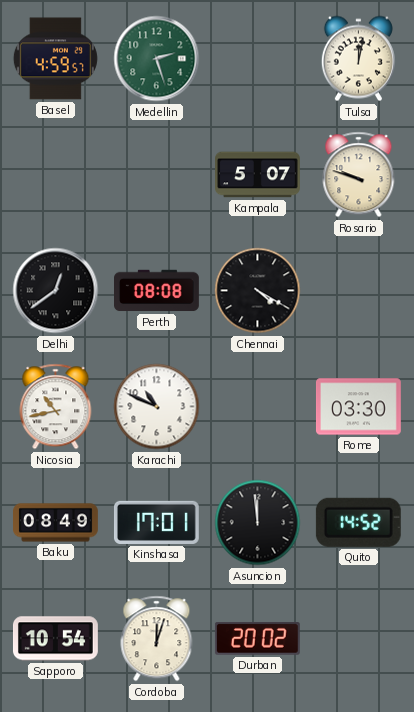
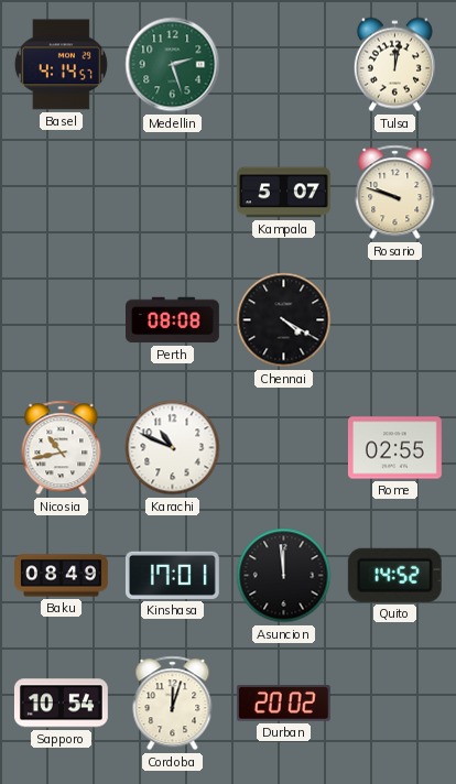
Basel: 4:59 -> 4:14
Delhi: 12:39 -> none
Rome: 03:30 -> 02:55
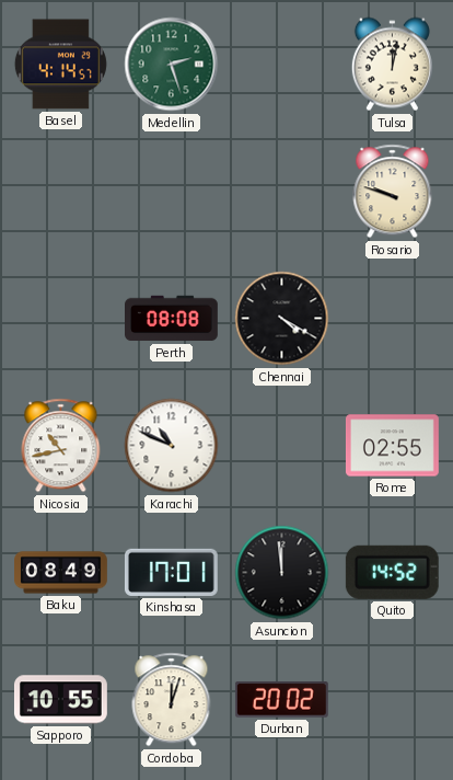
Kampala: 5:07 -> none
Sapporo: 10:54 -> 10:55
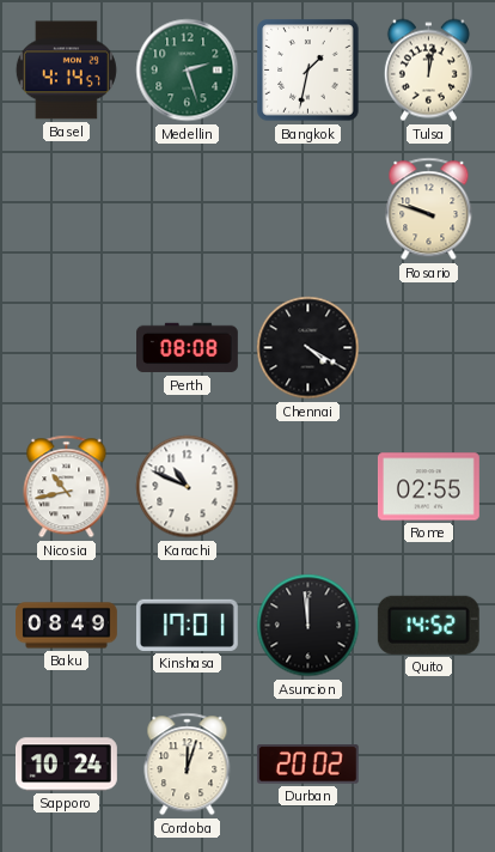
Bangkok: none -> 1:32
Sapporo: 10:55 -> 10:24
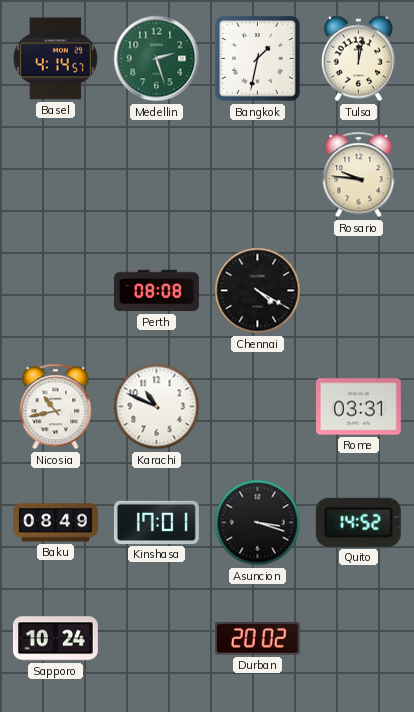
Rosario: 9:48 -> 9:46
Rome: 02:55 -> 03:31
Asuncion: 11:59 -> 3:18
Cordoba: 12:03 -> none
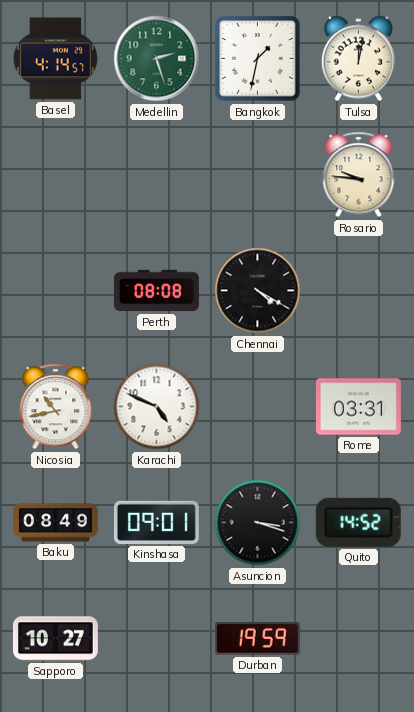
Karachi: 10:49 -> 4:49
Kinshasa: 17:01 -> 09:01
Sapporo: 10:24 -> 10:27
Durban: 20:02 -> 19:59
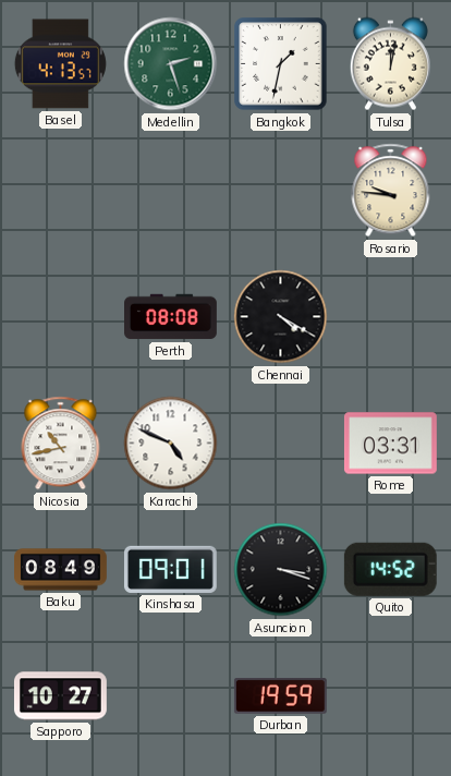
Basel: 4:14 -> 4:13
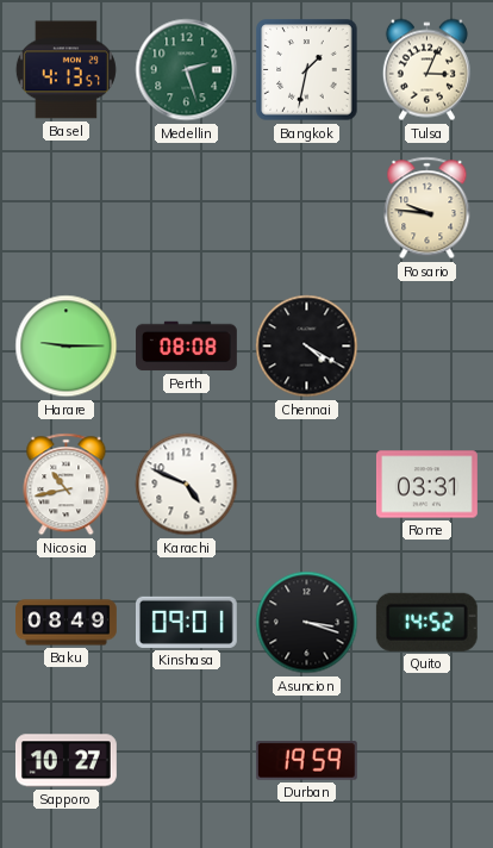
Tulsa: 12:02 -> 3:04
Harare: none -> 9:15
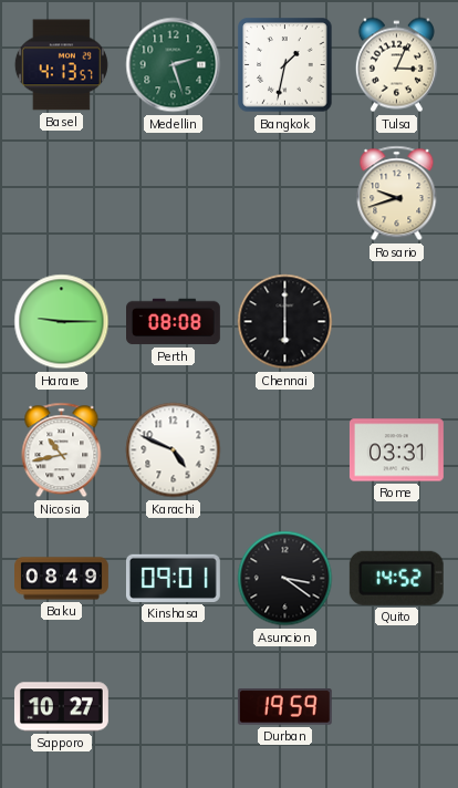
Rosario: 9:46 -> 9:42
Chennai: 4:20 -> 6:00
Asuncion: 3:18 -> 3:21
